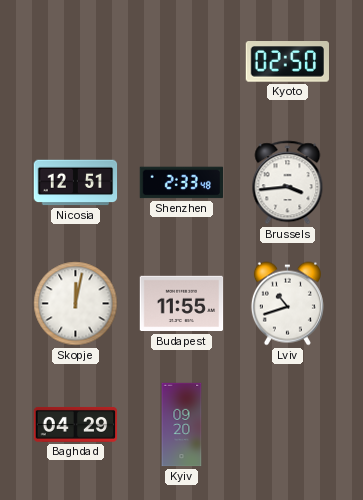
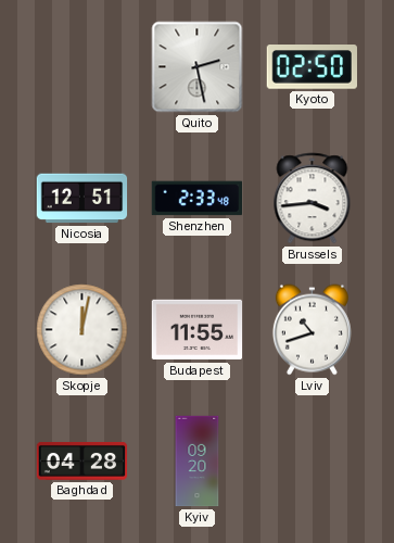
Quito: none -> 2:28
Baghdad: 04:29 -> 04:28
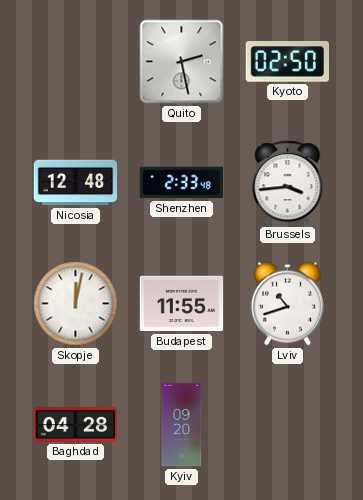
Nicosia: 12:51 -> 12:48
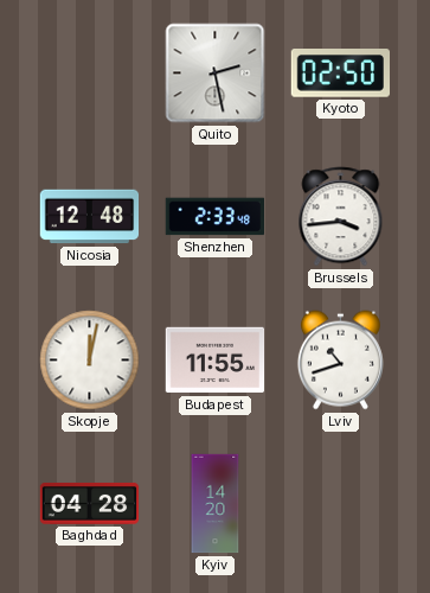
Kyiv: 09:20 -> 14:20
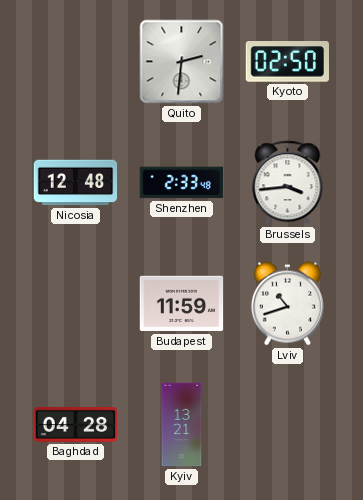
Quito: 2:28 -> 2:31
Skopje: 12:02 -> none
Budapest: 11:55 -> 11:59
Kyiv: 14:20 -> 13:21
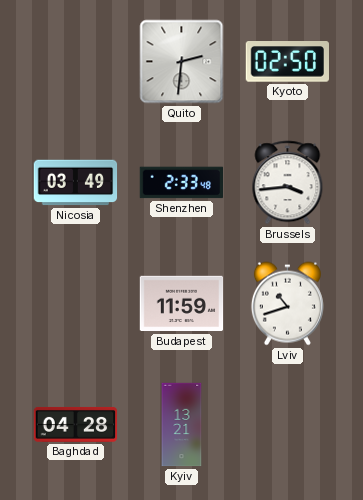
Nicosia: 12:48 -> 03:49
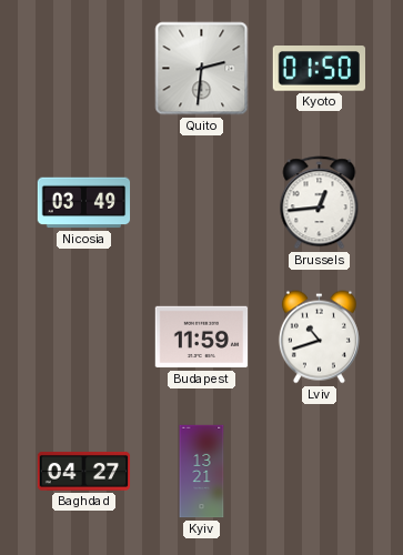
Kyoto: 02:50 -> 01:50
Shenzhen: 2:33 -> none
Brussels: 3:44 -> 12:44
Baghdad: 04:28 -> 04:27
